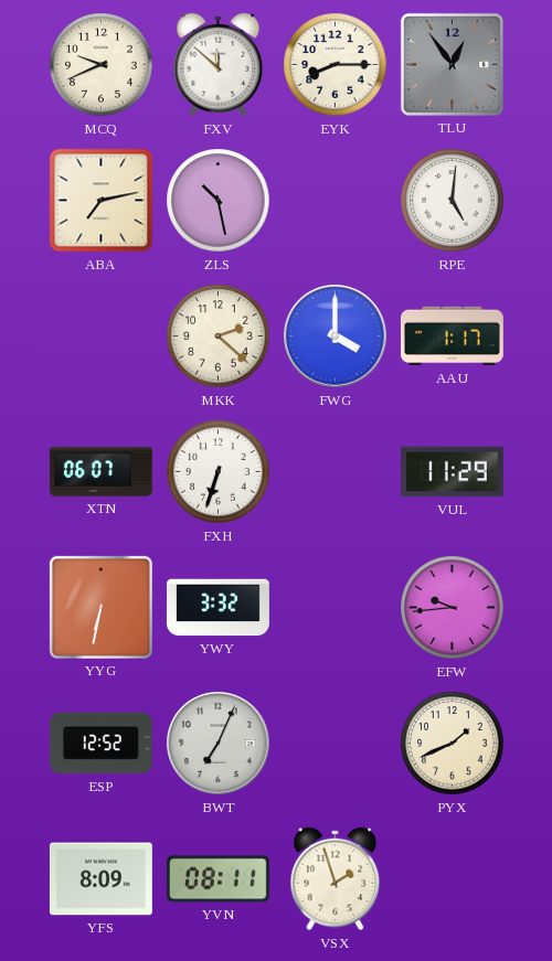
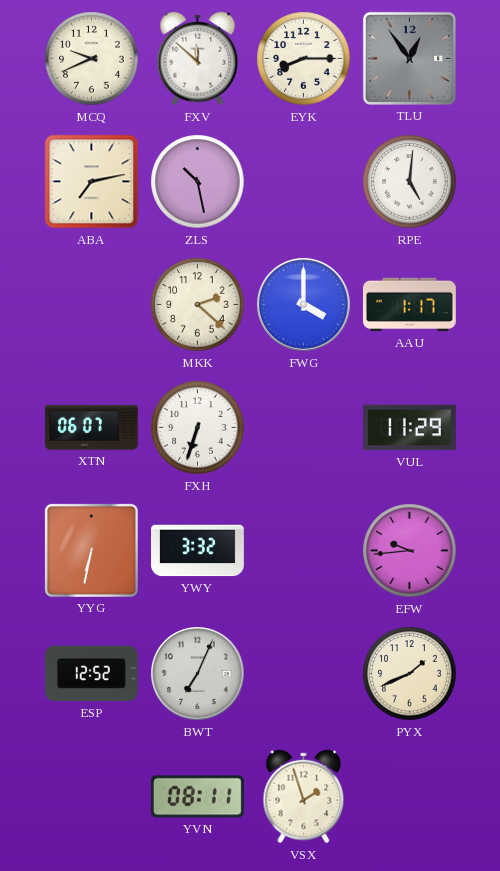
YFS: 8:09 -> none
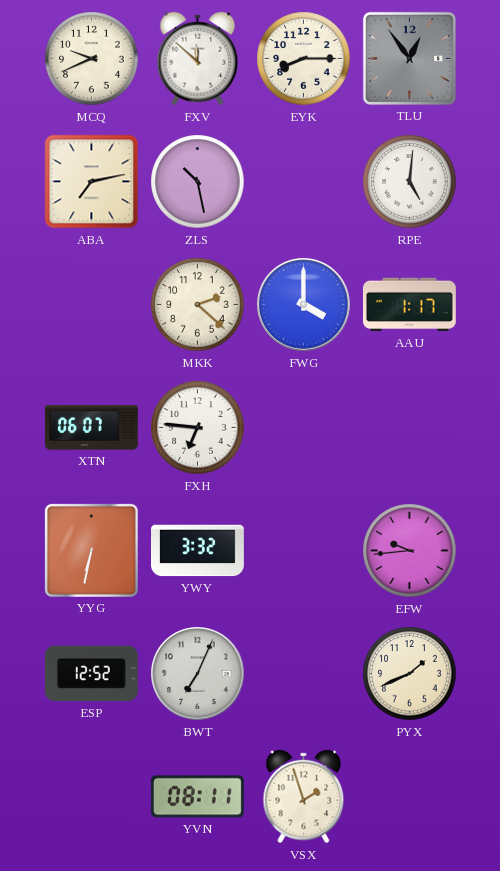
FXH: 6:33 -> 6:46
VUL: 11:29 -> none
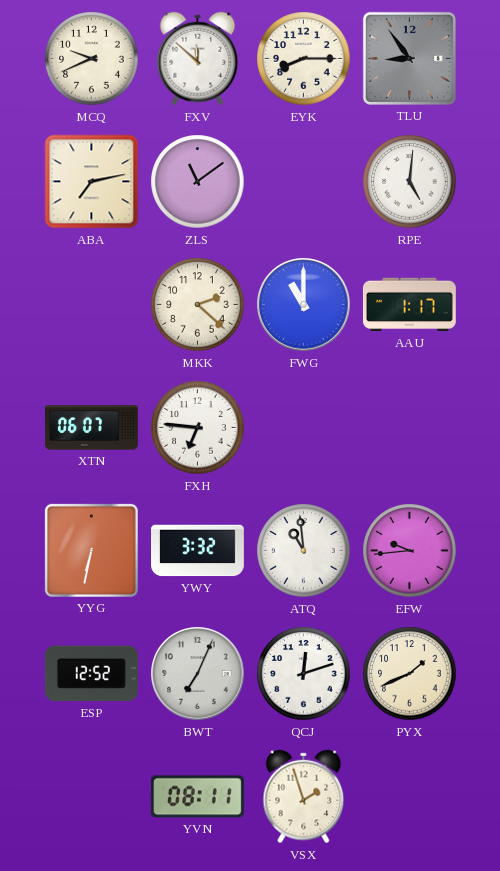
TLU: 12:54 -> 8:54
ZLS: 10:28 -> 11:09
FWG: 4:00 -> 11:00
ATQ: none -> 10:59
QCJ: none -> 12:12
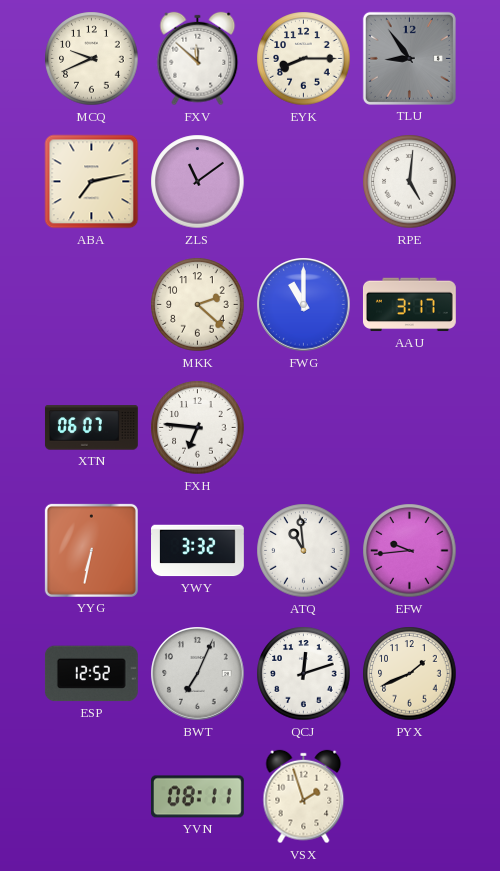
AAU: 1:17 -> 3:17
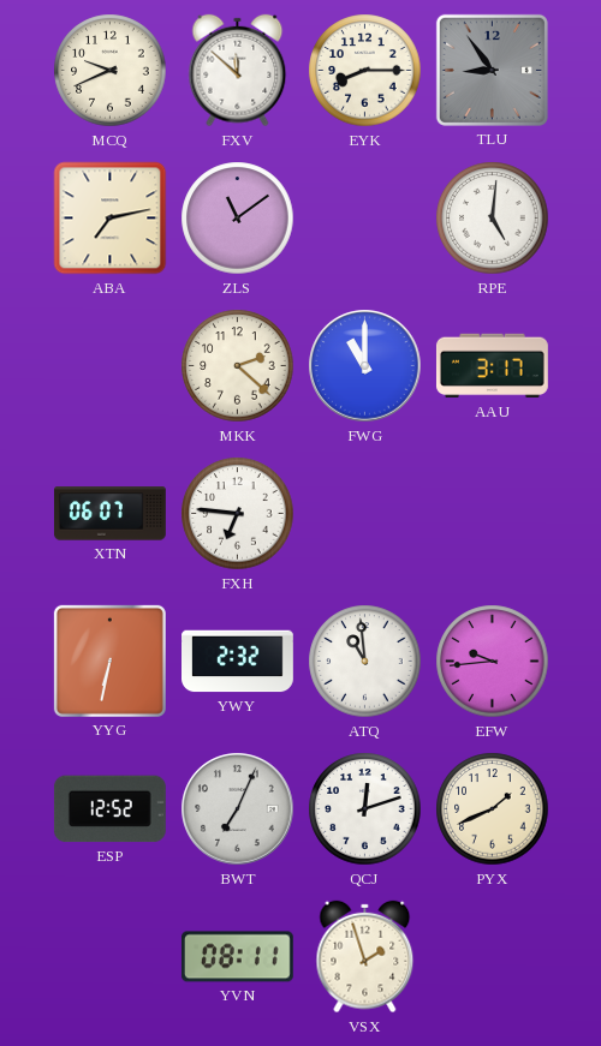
YWY: 3:32 -> 2:32
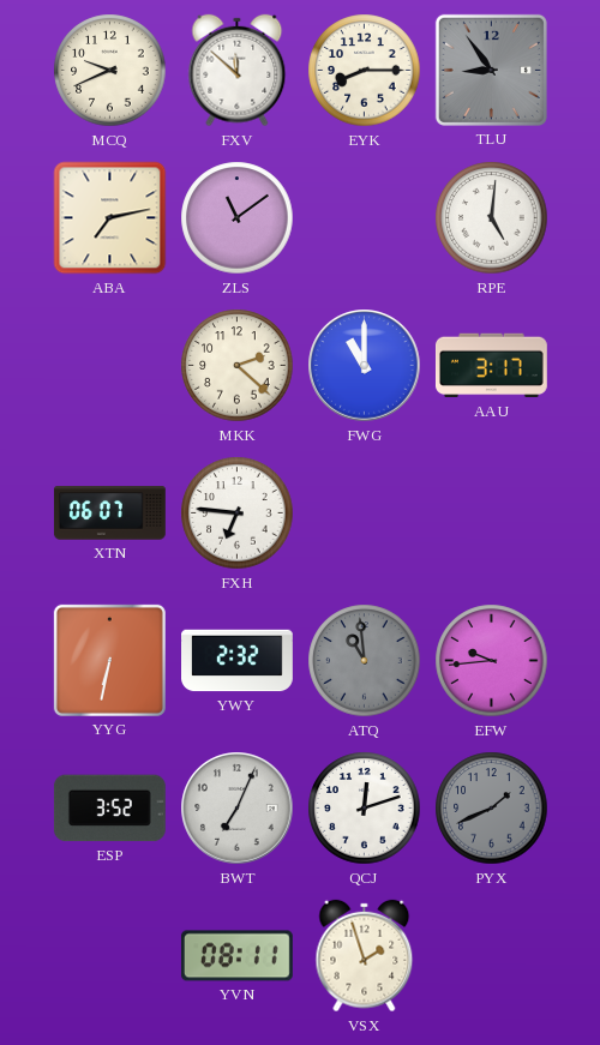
ATQ dial: white -> grey
ESP: 12:52 -> 3:52
PYX dial: cream -> grey
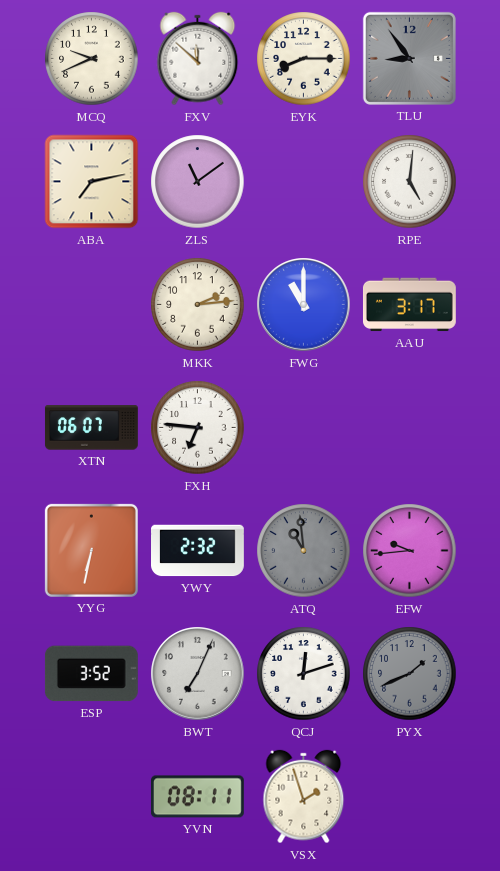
MKK: 2:22 -> 2:14
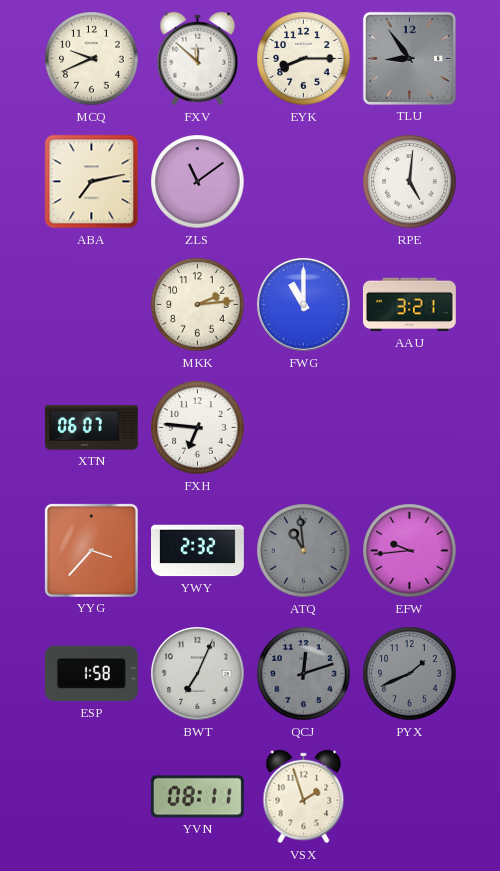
AAU: 3:17 -> 3:21
YYG: 6:32 -> 3:37
ESP: 3:52 -> 1:58
QCJ dial: white -> grey
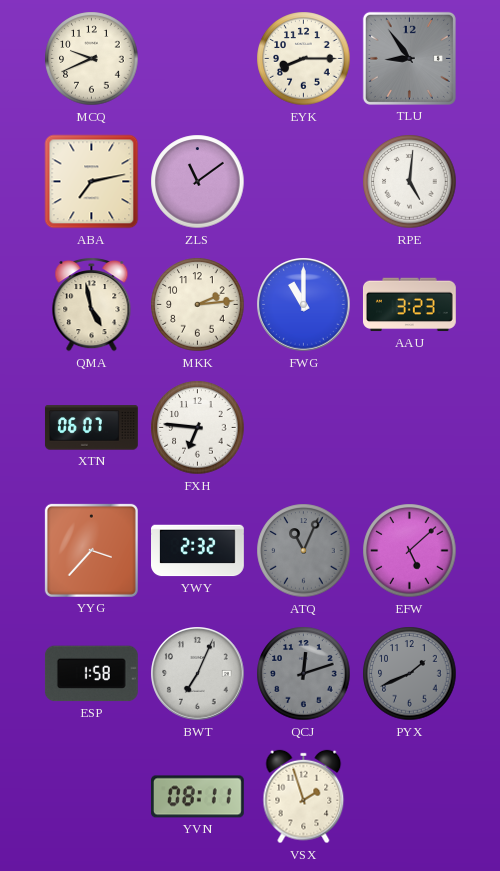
FXV: 11:52 -> none
QMA: none -> 4:58
AAU: 3:21 -> 3:23
ATQ: 10:59 -> 11:04
EFW: 9:44 -> 5:08
